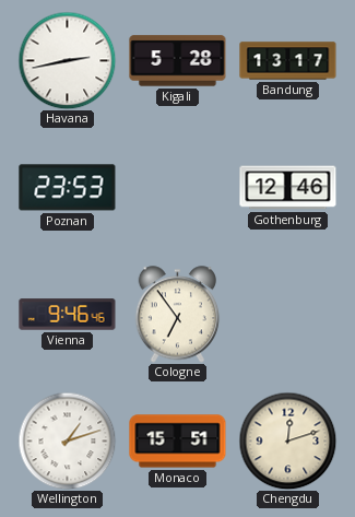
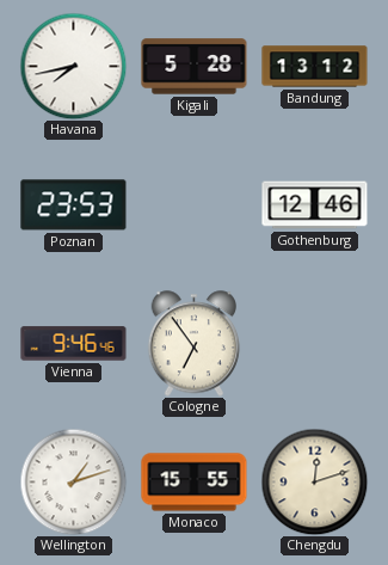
Havana: 2:43 -> 7:43
Bandung: 13:17 -> 13:12
Monaco: 15:51 -> 15:55
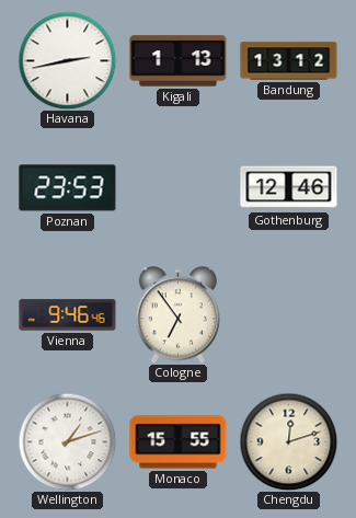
Havana: 7:43 -> 2:43
Kigali: 5:28 -> 1:13
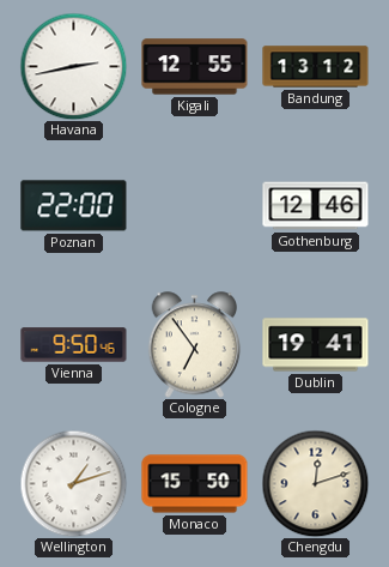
Kigali: 1:13 -> 12:55
Poznan: 23:53 -> 22:00
Vienna: 9:46 -> 9:50
Dublin: none -> 19:41
Monaco: 15:55 -> 15:50
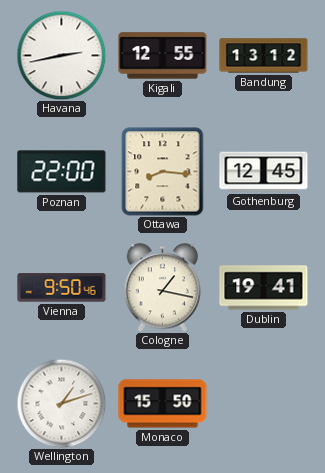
Ottawa: none -> 8:16
Gothenburg: 12:46 -> 12:45
Cologne: 6:54 -> 1:17
Chengdu: 12:12 -> none
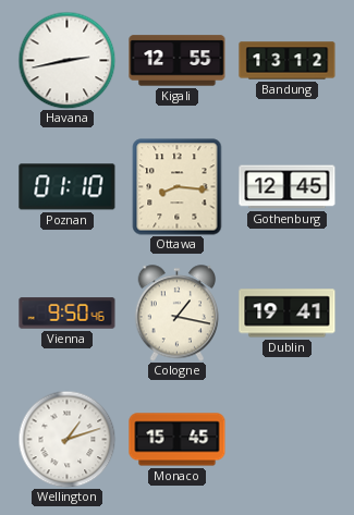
Poznan: 22:00 -> 01:10
Monaco: 15:50 -> 15:45
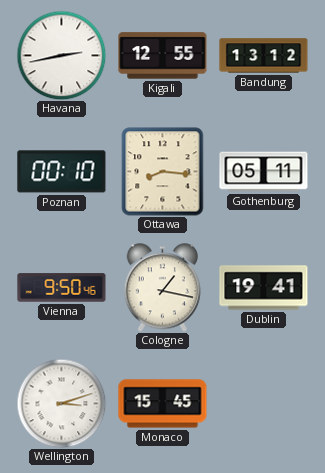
Poznan: 01:10 -> 00:10
Gothenburg: 12:45 -> 05:11
Wellington: 1:12 -> 3:12
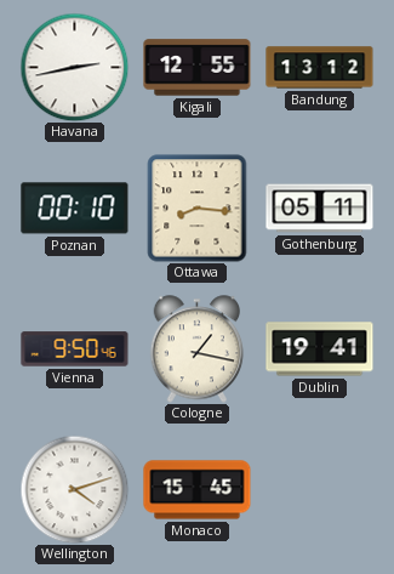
Wellington: 3:12 -> 4:12
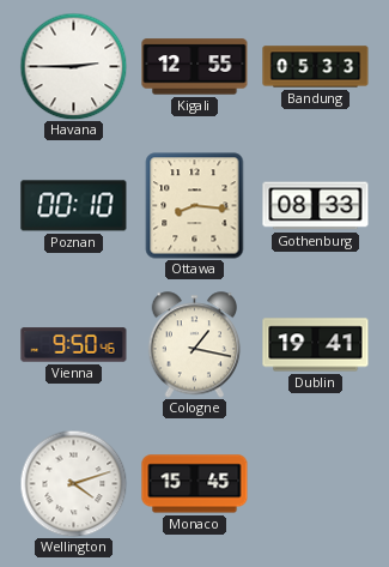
Havana: 2:43 -> 2:45
Bandung: 13:12 -> 05:33
Gothenburg: 05:11 -> 08:33
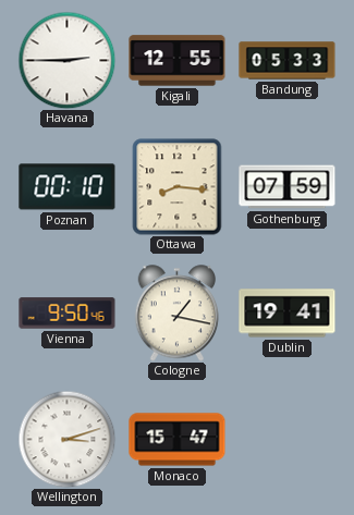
Gothenburg: 08:33 -> 07:59
Wellington: 4:12 -> 3:12
Monaco: 15:45 -> 15:47
